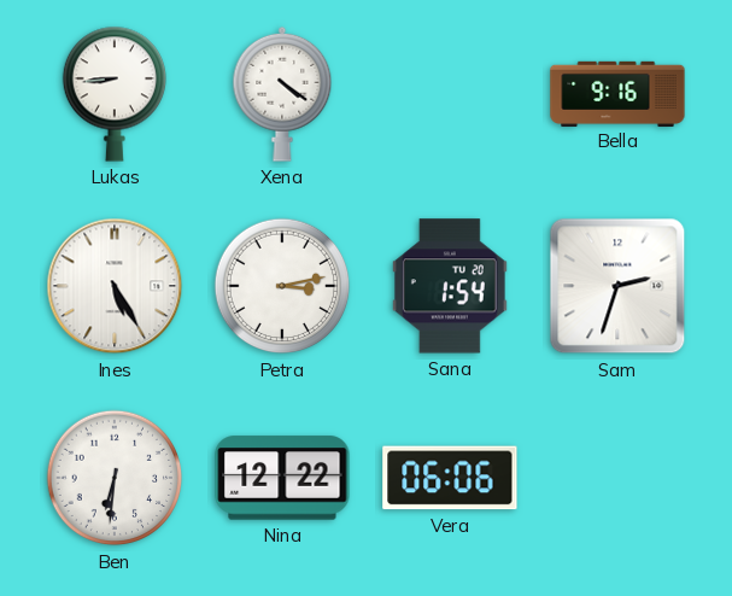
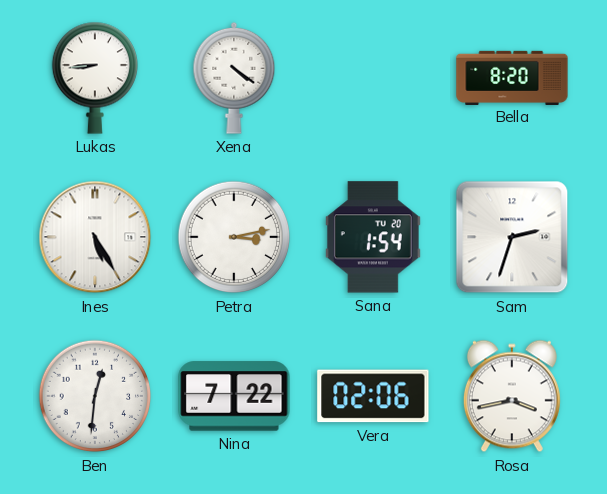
Bella: 9:16 -> 8:20
Ben: 6:31 -> 12:31
Nina: 12:22 -> 7:22
Vera: 06:06 -> 02:06
Rosa: none -> 3:43
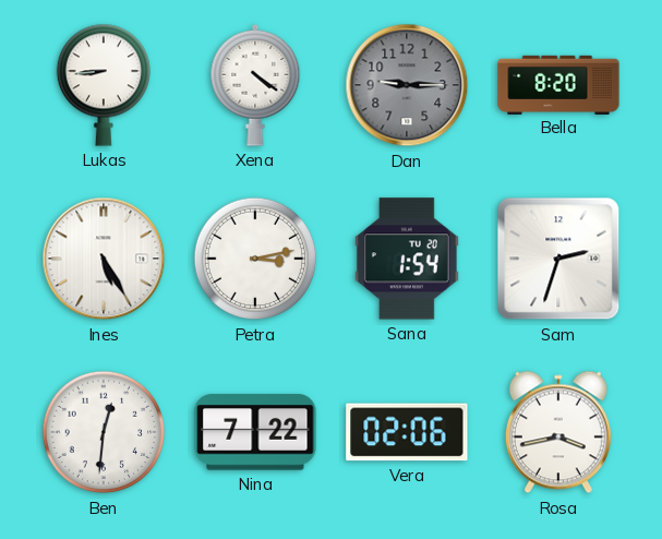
Dan: none -> 9:15
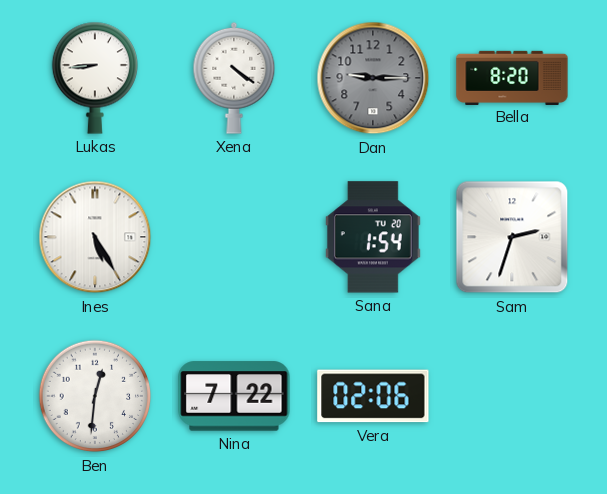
Petra: 3:13 -> none
Rosa: 3:43 -> none
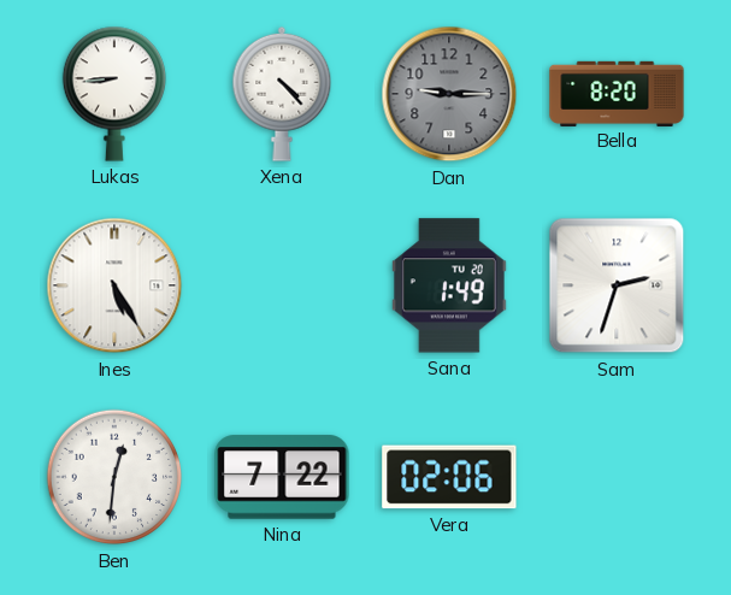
Xena: 4:21 -> 4:23
Sana: 1:54 -> 1:49
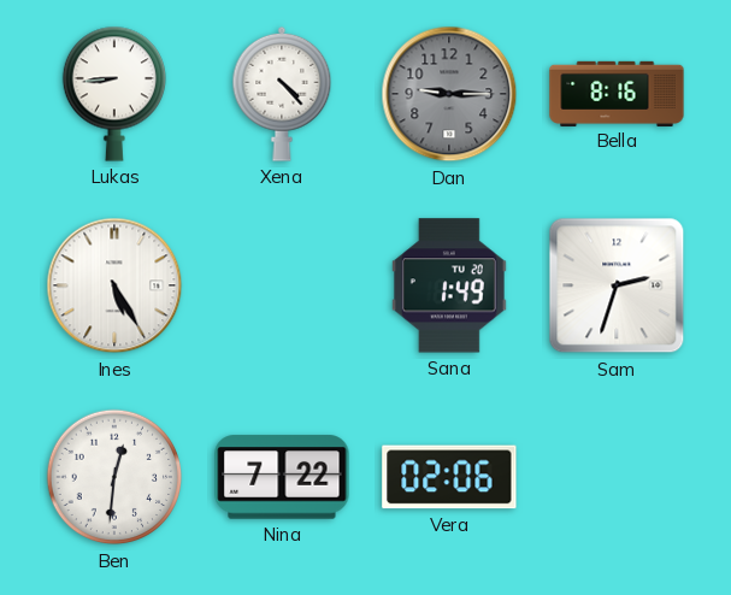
Bella: 8:20 -> 8:16
